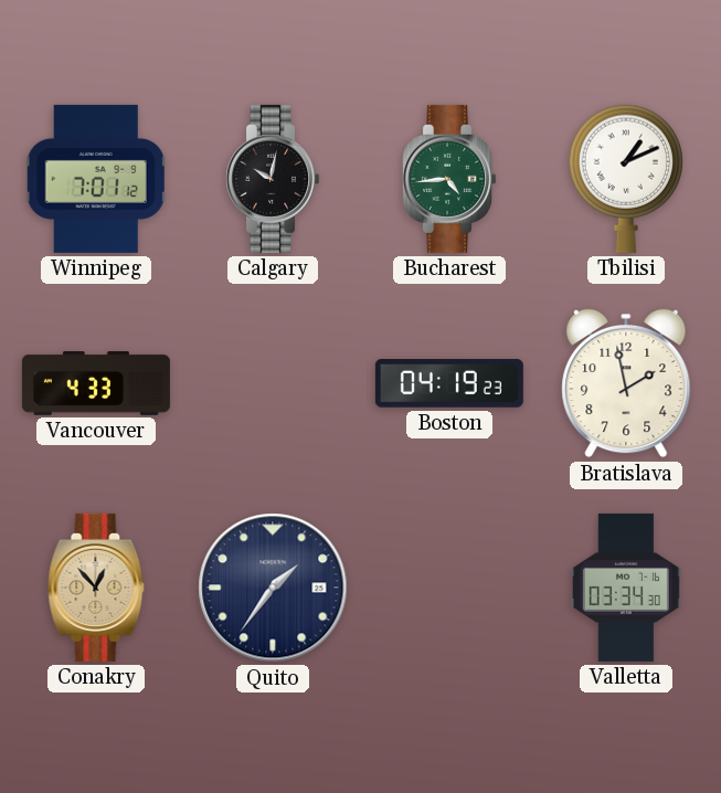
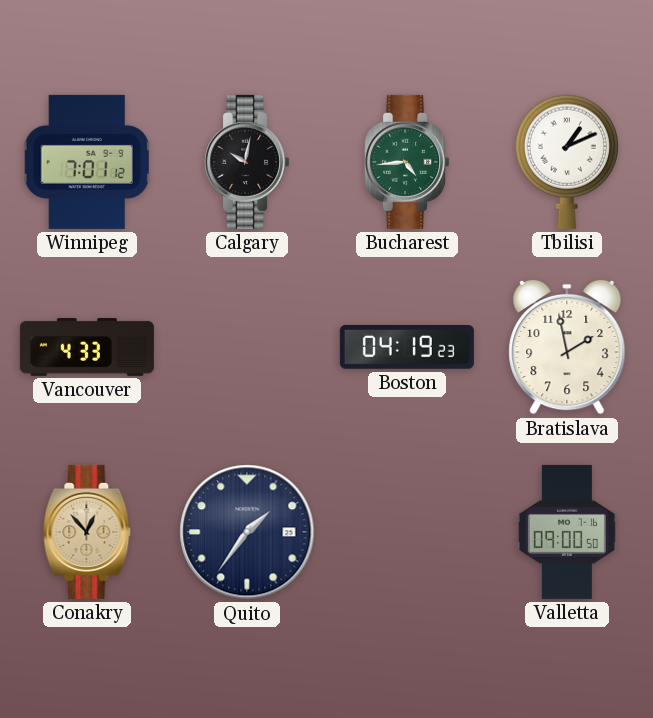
Valletta: 03:34 -> 09:00
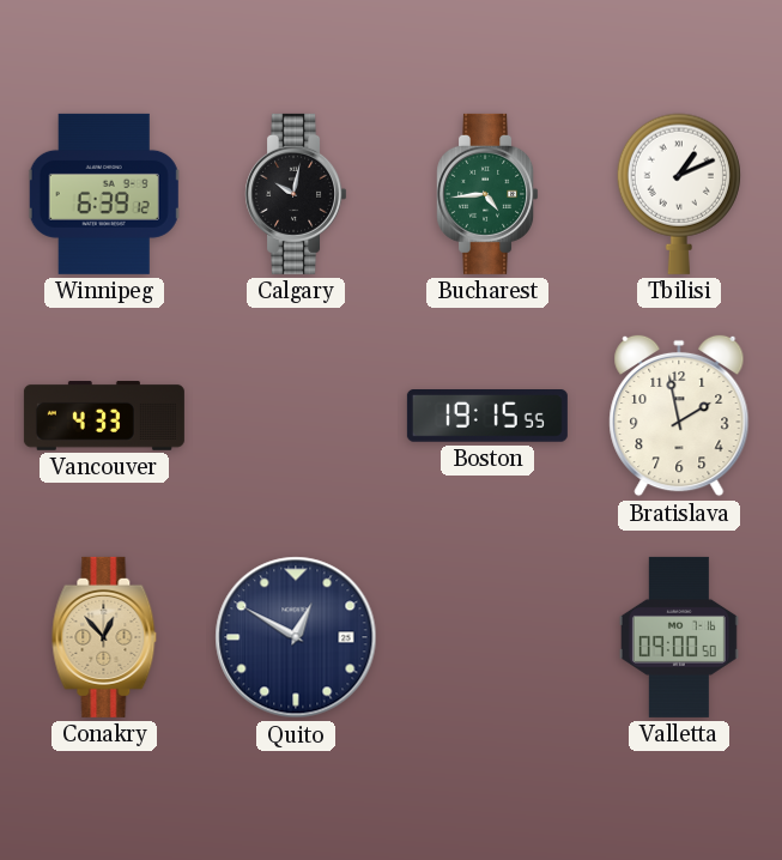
Winnipeg: 7:01 -> 6:39
Boston: 04:19 -> 19:15
Quito: 1:36 -> 12:50
